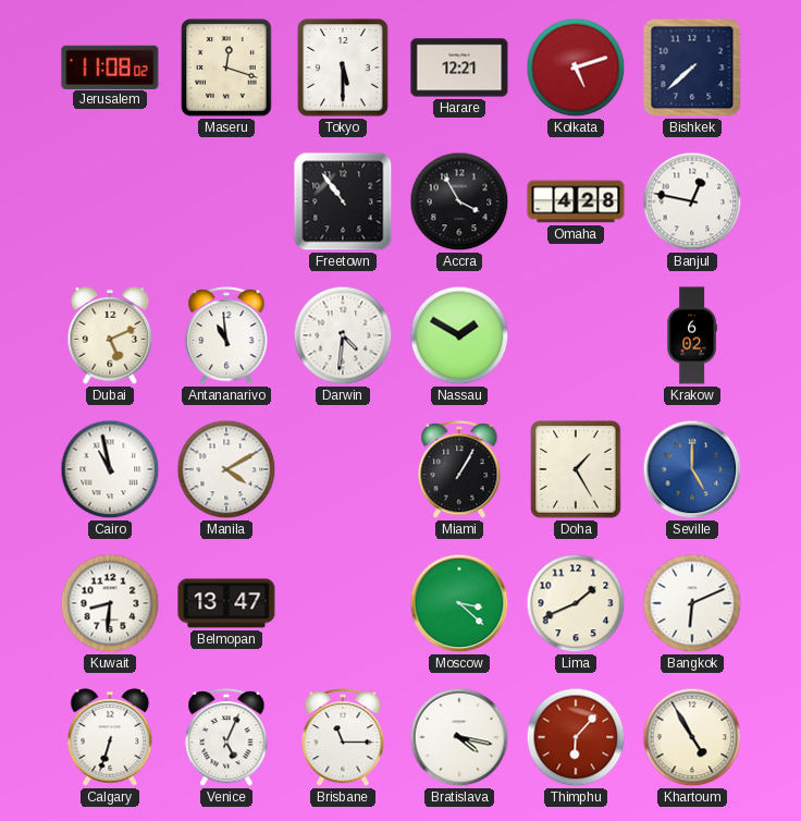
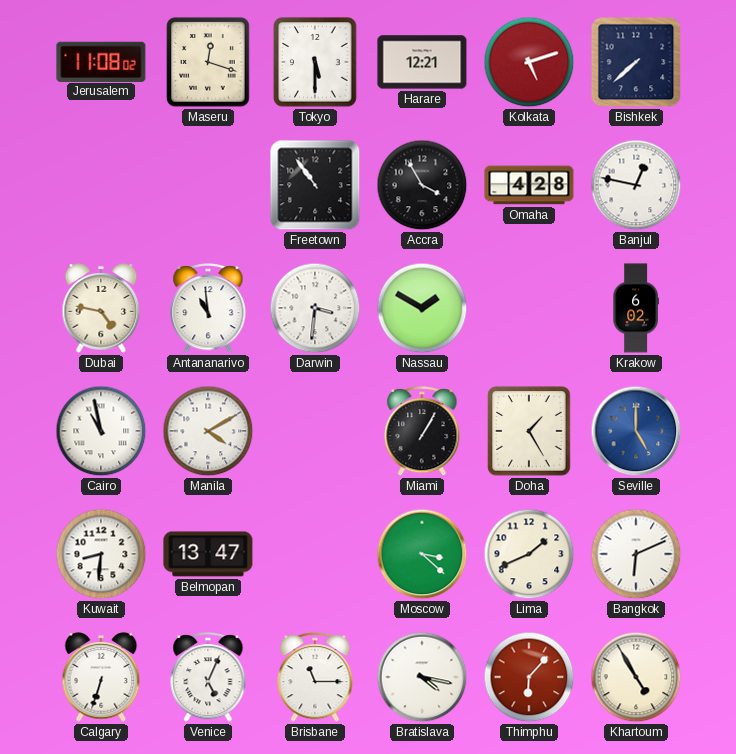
Dubai: 5:11 -> 4:47
Darwin: 4:31 -> 3:31
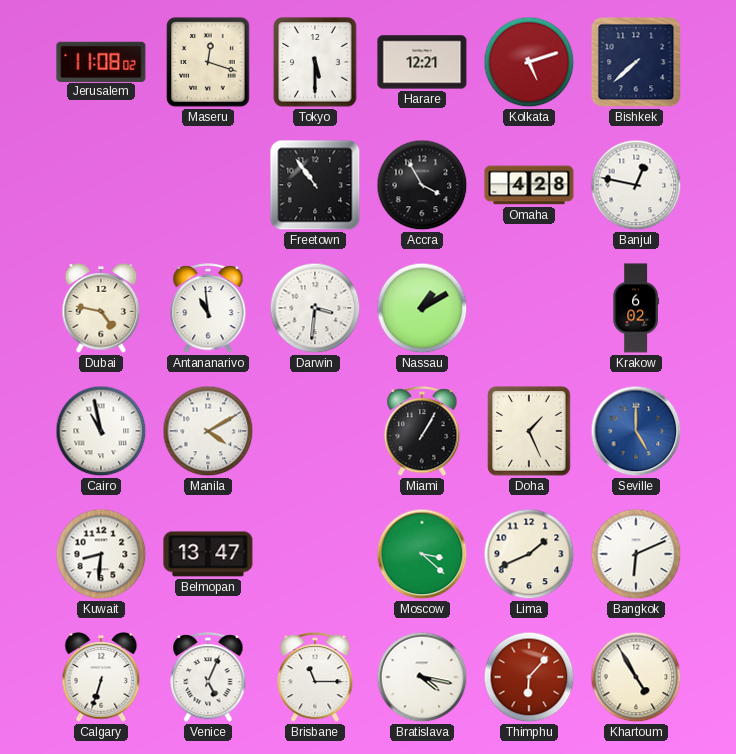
Nassau: 1:50 -> 1:10
Doha: 1:25 -> 1:26
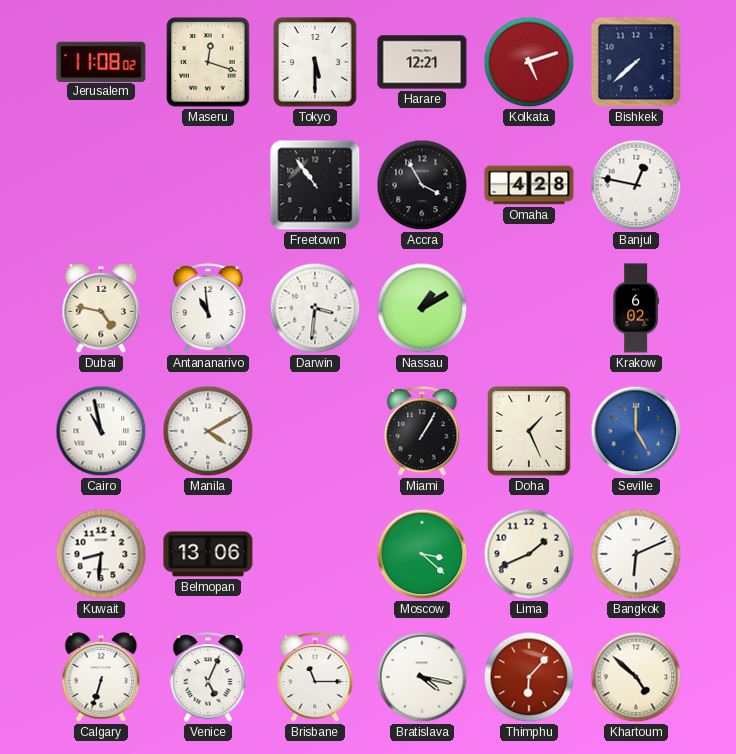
Belmopan: 13:47 -> 13:06
Khartoum: 4:55 -> 4:52
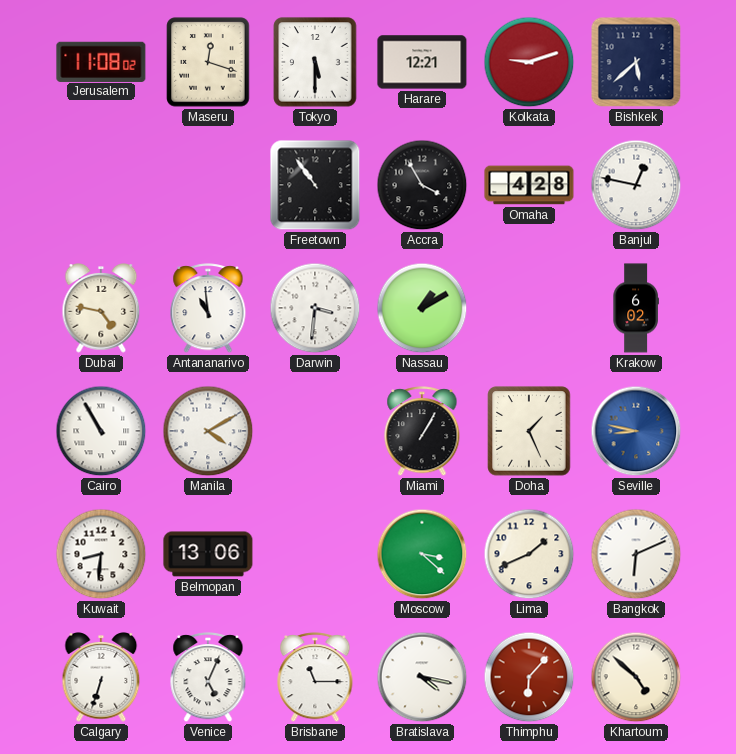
Kolkata: 5:12 -> 9:12
Bishkek: 7:38 -> 5:38
Cairo: 10:58 -> 10:55
Seville: 5:00 -> 8:47
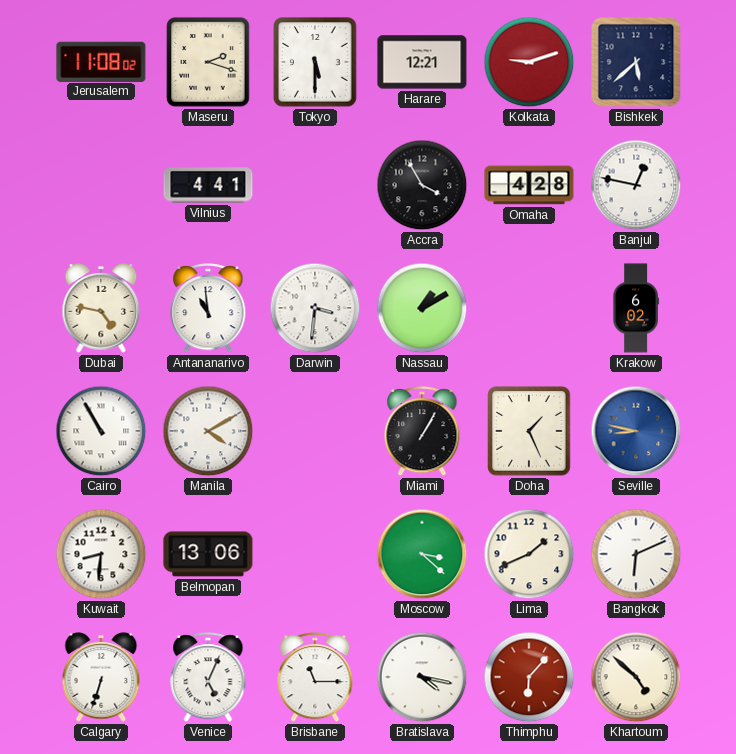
Maseru: 12:18 -> 2:18
Vilnius: none -> 4:41
Freetown: 10:54 -> none
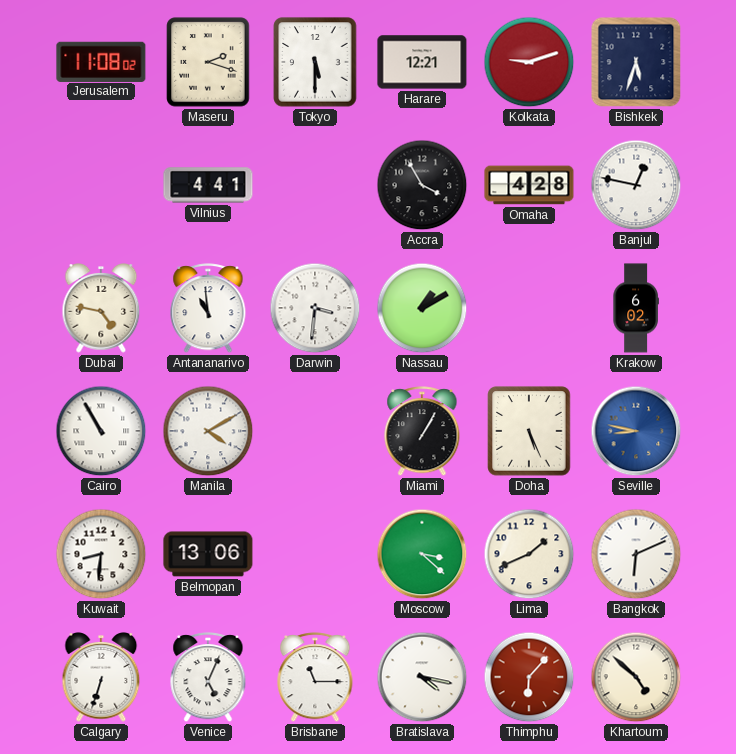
Bishkek: 5:38 -> 5:33
Doha: 1:26 -> 5:26
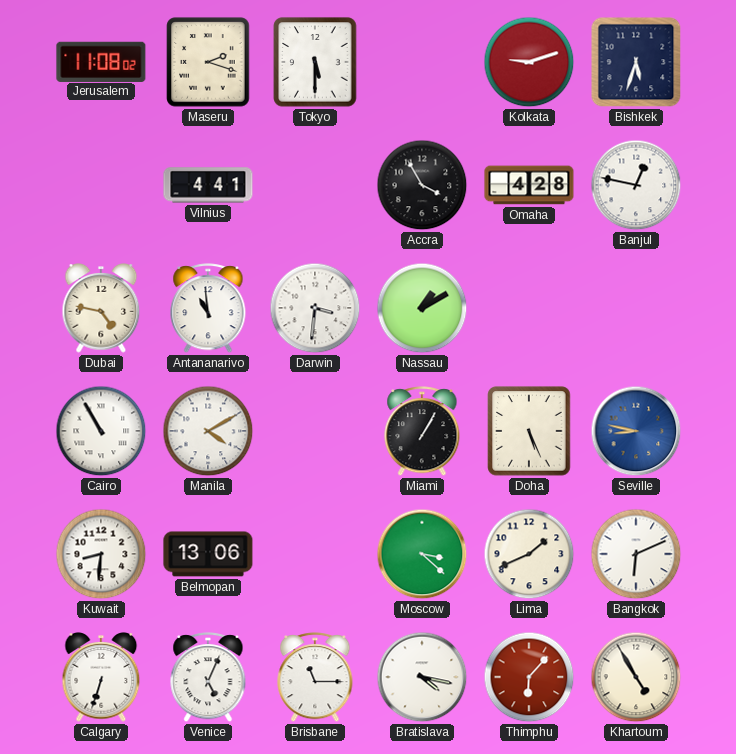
Harare: 12:21 -> none
Krakow: 6:02 -> none
Khartoum: 4:52 -> 4:55
